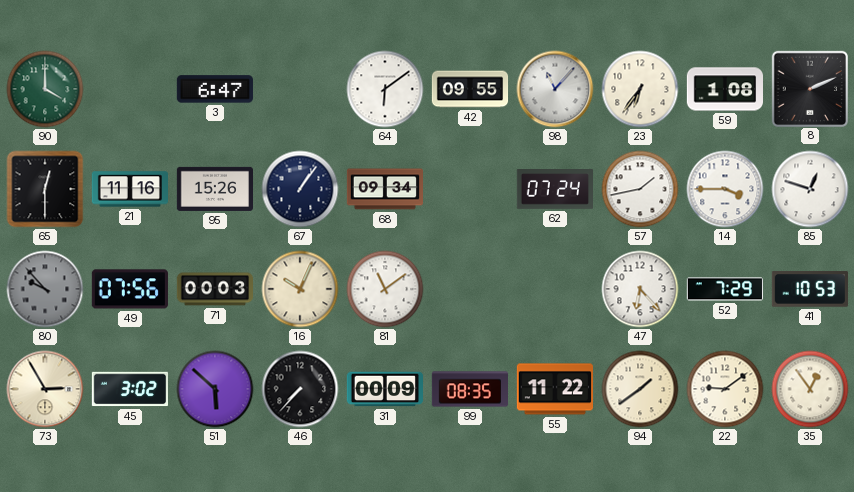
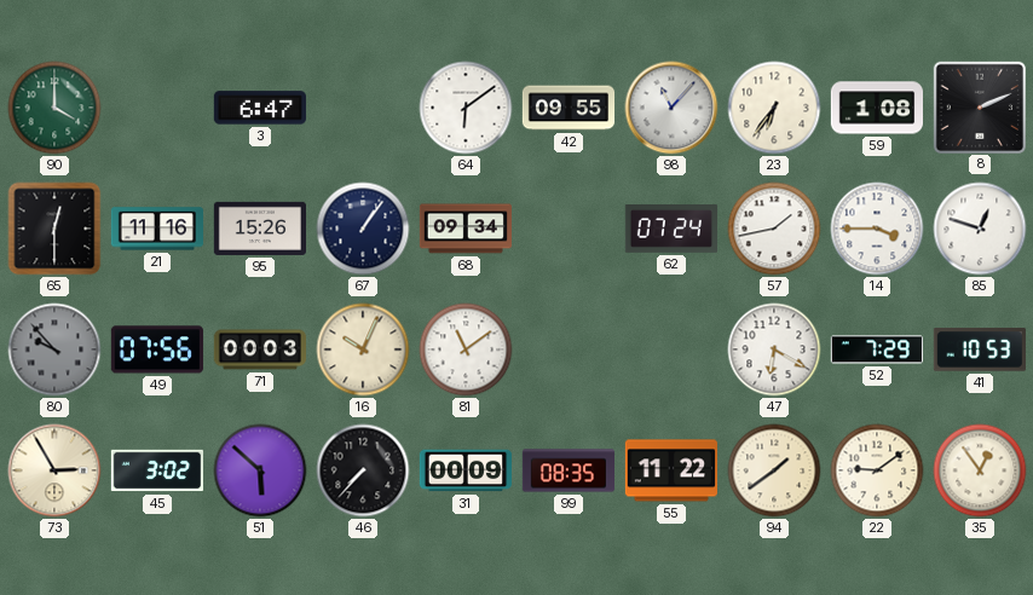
47: 6:23 -> 6:20
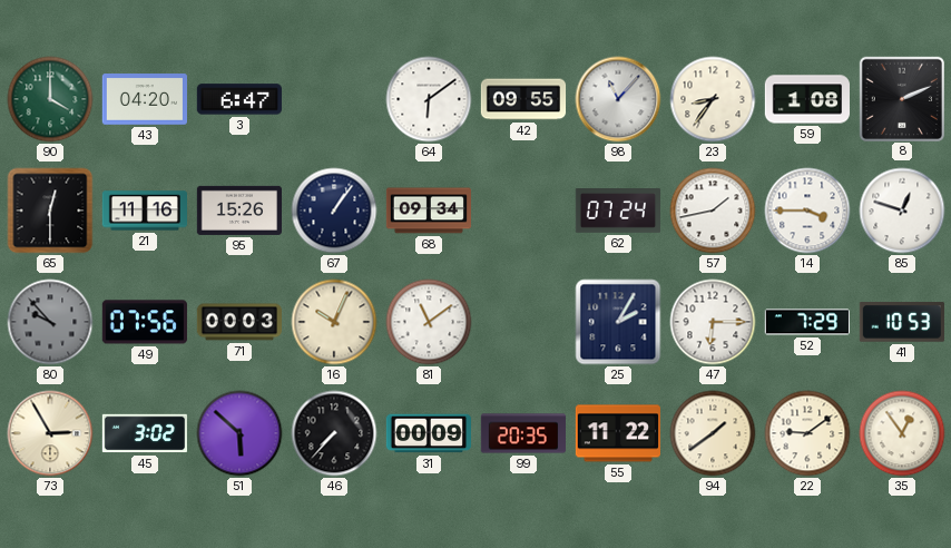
43: none -> 04:20
23: 6:36 -> 8:36
25: none -> 2:05
47: 6:20 -> 6:15
99: 08:35 -> 20:35
